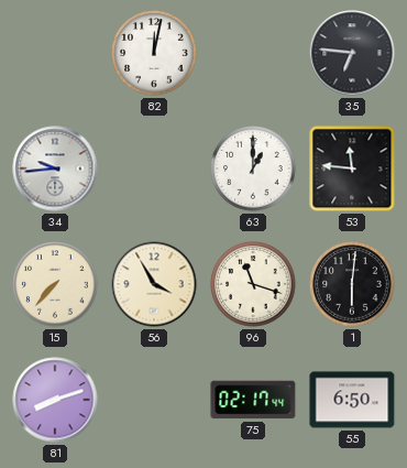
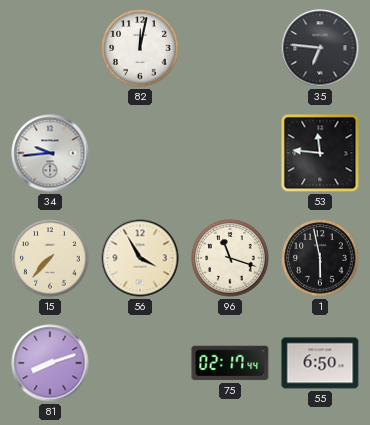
63: 1:00 -> none
1: 6:01 -> 5:58
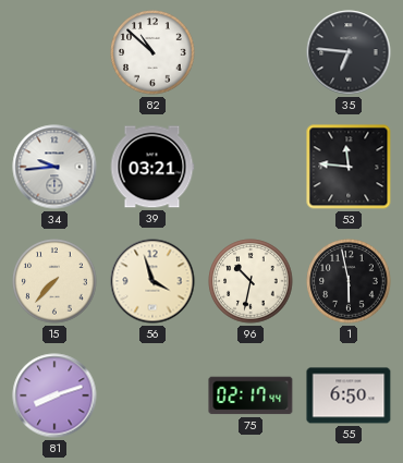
82: 12:02 -> 10:52
39: none -> 03:21
56: 3:55 -> 3:57
96: 11:18 -> 10:32
